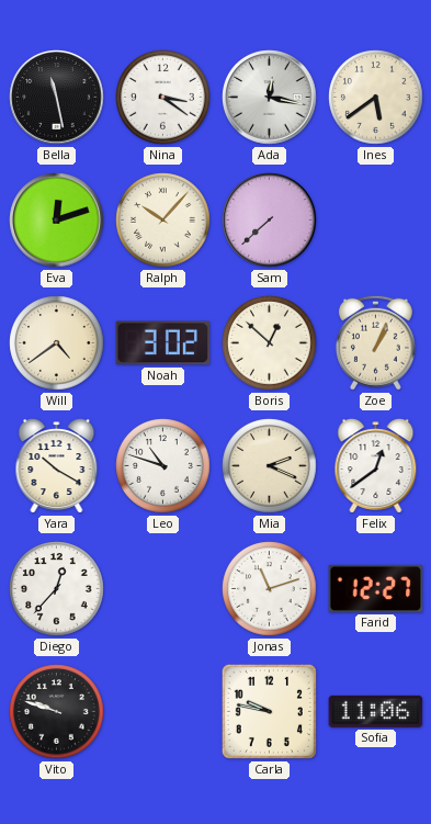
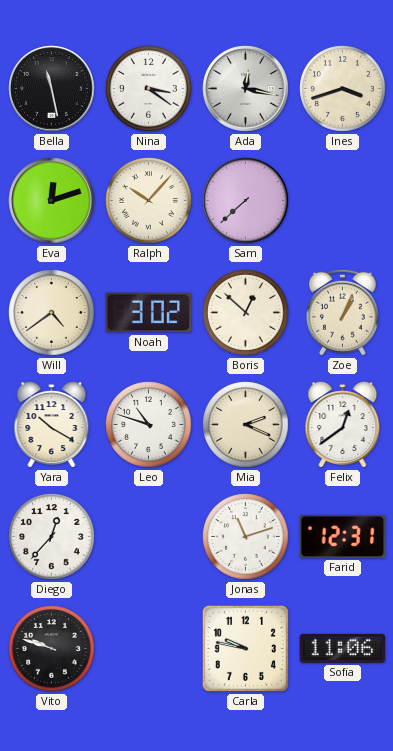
Ines: 5:39 -> 3:42
Farid: 12:27 -> 12:31
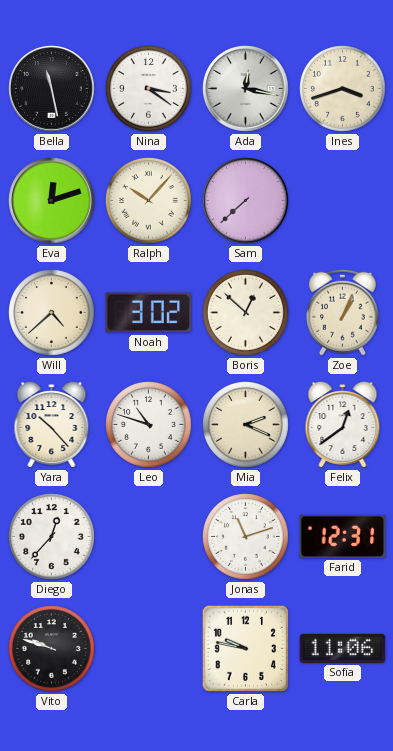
Will: 4:39 -> 4:38
Yara: 10:20 -> 10:23
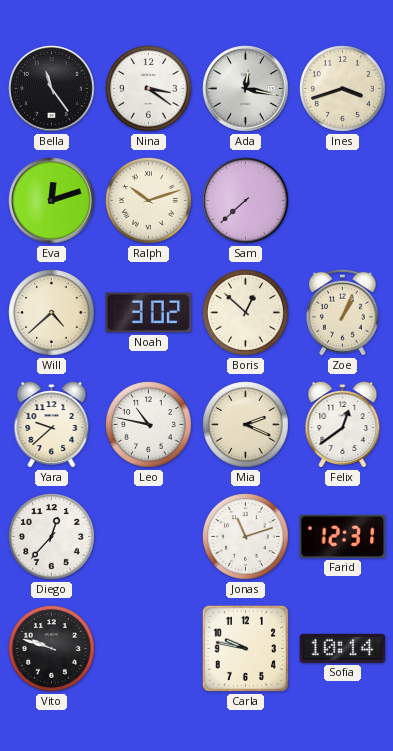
Bella: 11:28 -> 11:24
Ralph: 10:07 -> 10:12
Yara: 10:23 -> 9:38
Leo: 10:48 -> 10:47
Sofia: 11:06 -> 10:14
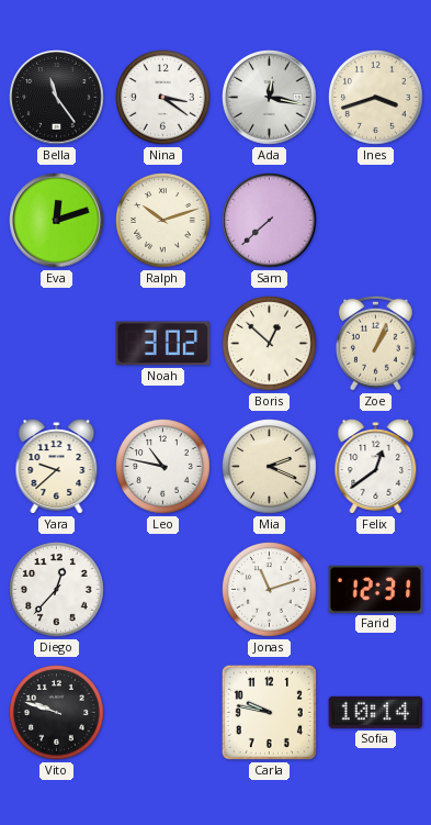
Will: 4:38 -> none
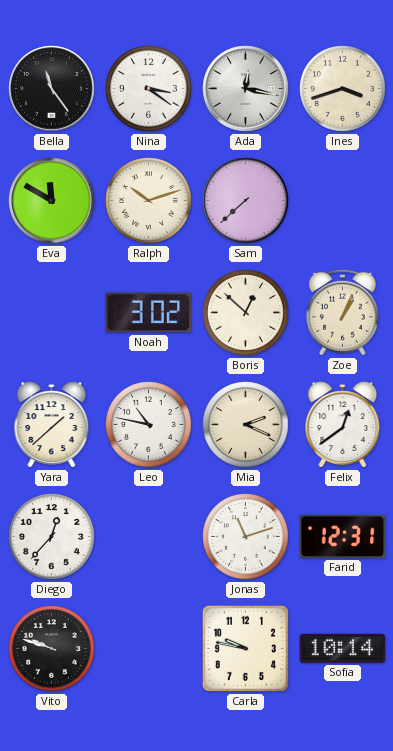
Eva: 12:12 -> 11:50
Yara: 9:38 -> 1:38
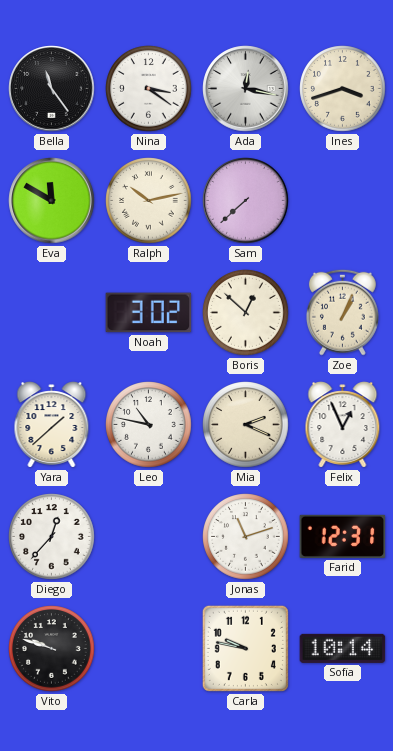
Ralph: 10:12 -> 10:13
Felix: 12:39 -> 12:56
